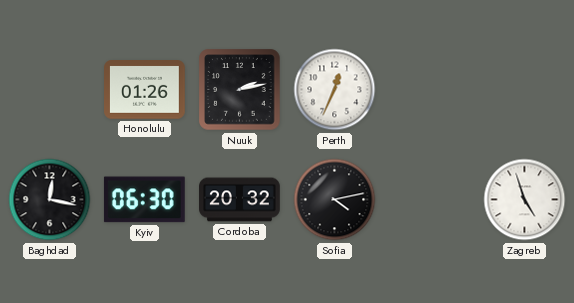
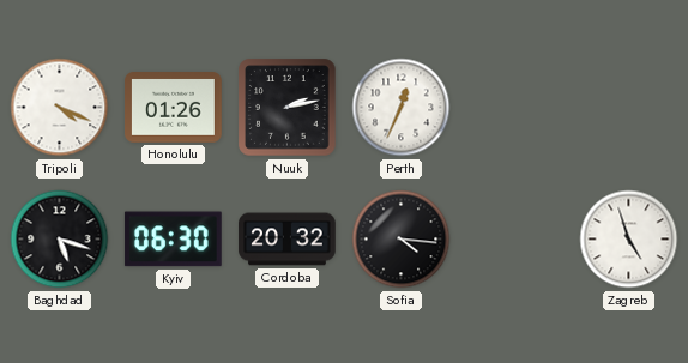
Tripoli: none -> 4:19
Baghdad: 12:17 -> 5:18
Sofia: 4:13 -> 4:16
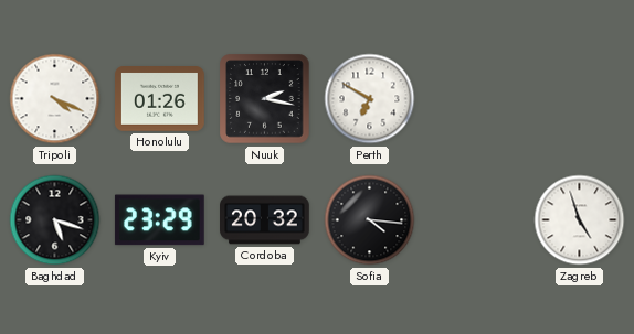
Nuuk: 2:13 -> 2:17
Perth: 12:34 -> 6:50
Kyiv: 06:30 -> 23:29
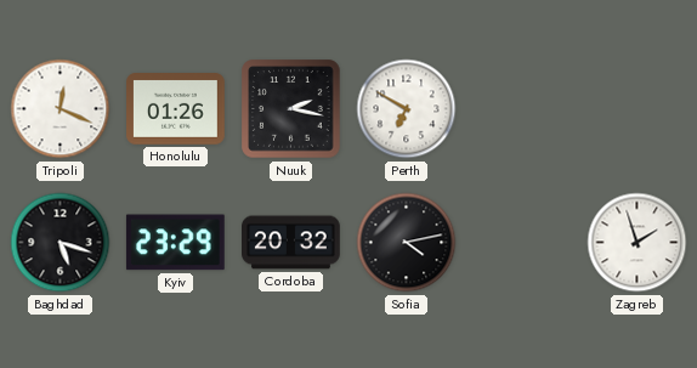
Tripoli: 4:19 -> 12:19
Sofia: 4:16 -> 4:13
Zagreb: 4:57 -> 1:57
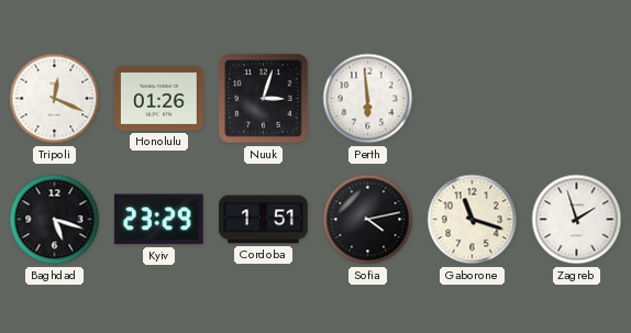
Nuuk: 2:17 -> 3:03
Perth: 6:50 -> 5:59
Cordoba: 20:32 -> 1:51
Gaborone: none -> 11:18
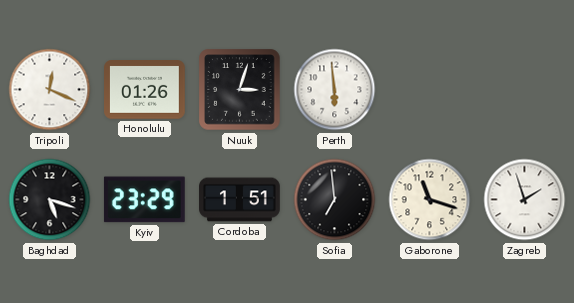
Sofia: 4:13 -> 6:59
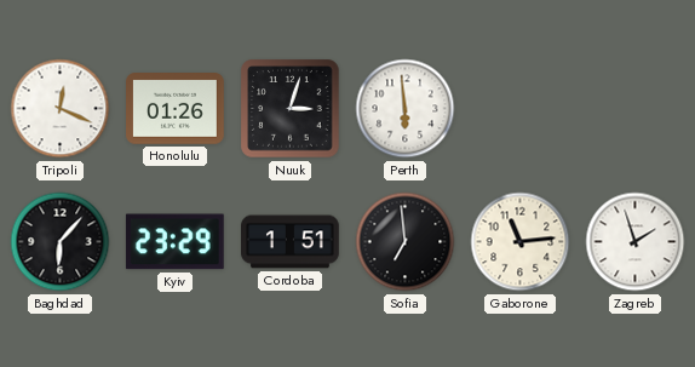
Baghdad: 5:18 -> 6:07
Gaborone: 11:18 -> 11:14
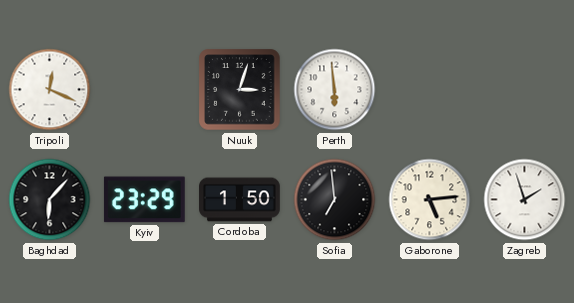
Honolulu: 01:26 -> none
Cordoba: 1:51 -> 1:50
Gaborone: 11:14 -> 5:14
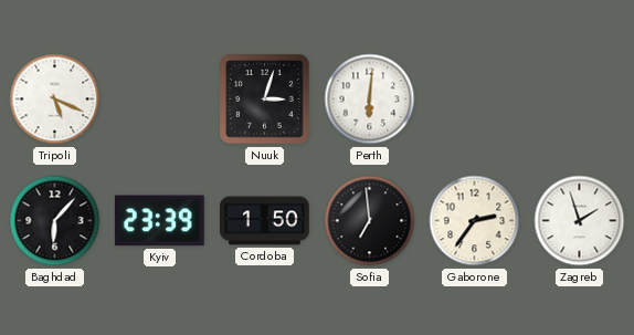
Tripoli: 12:19 -> 5:19
Perth: 5:59 -> 6:01
Kyiv: 23:29 -> 23:39
Gaborone: 5:14 -> 2:36
